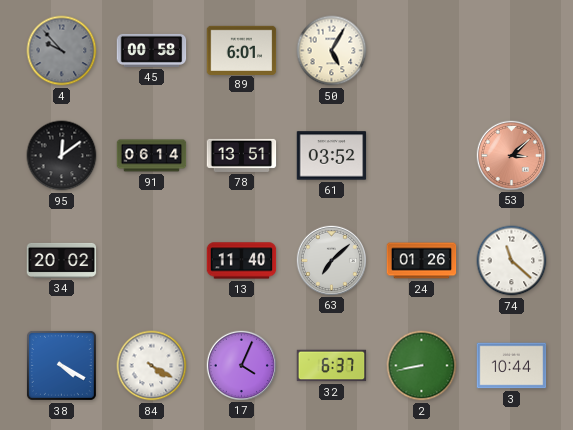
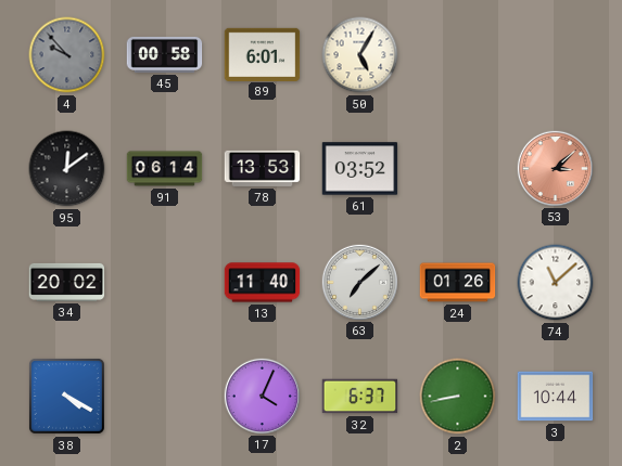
78: 13:51 -> 13:53
74: 11:22 -> 11:08
84: 4:20 -> none
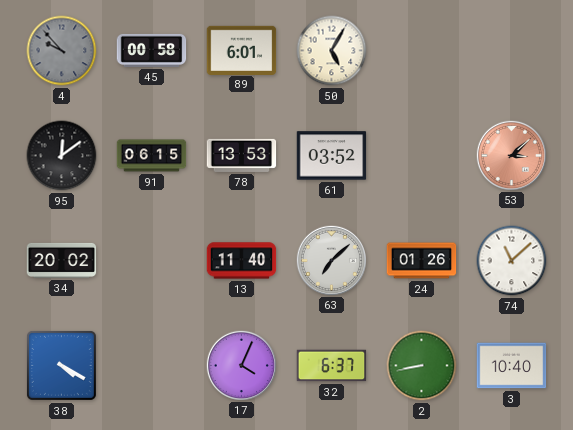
91: 06:14 -> 06:15
3: 10:44 -> 10:40
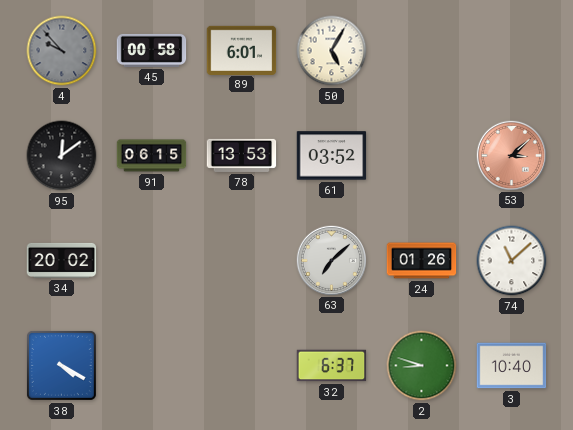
13: 11:40 -> none
17: 4:04 -> none
2: 8:43 -> 8:48
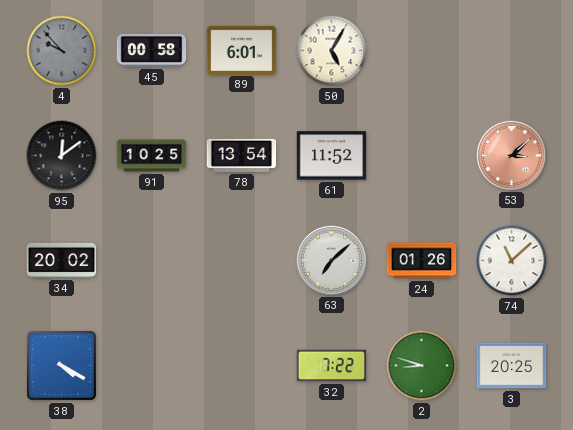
91: 06:15 -> 10:25
78: 13:53 -> 13:54
61: 03:52 -> 11:52
32: 6:37 -> 7:22
3: 10:40 -> 20:25
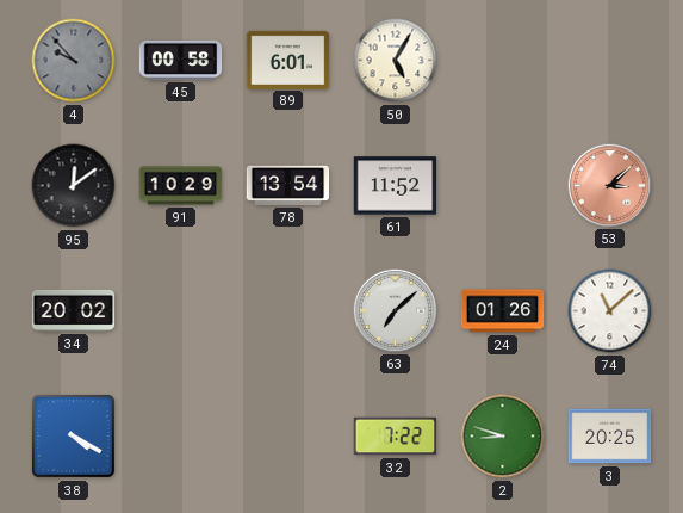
91: 10:25 -> 10:29
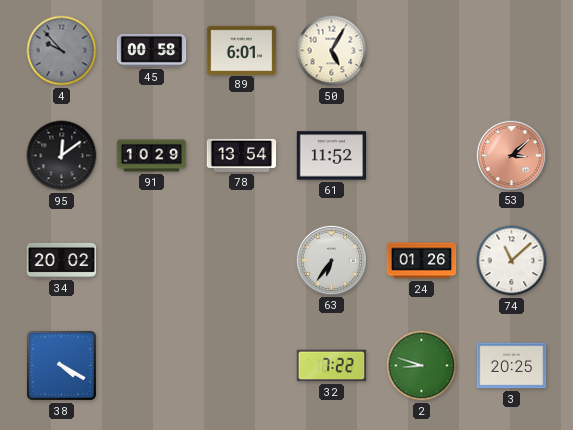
63: 7:08 -> 6:36
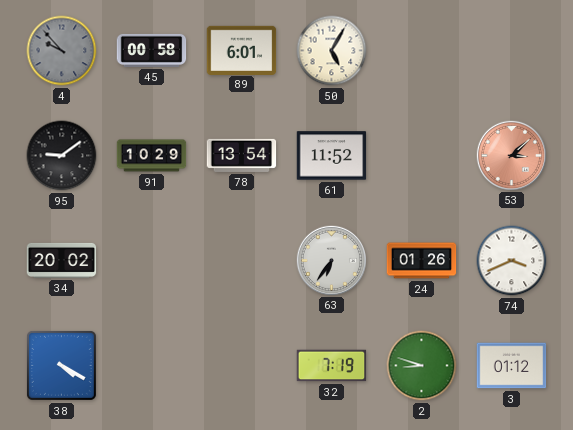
95: 12:09 -> 9:09
74: 11:08 -> 3:41
32: 7:22 -> 7:19
3: 20:25 -> 01:12
